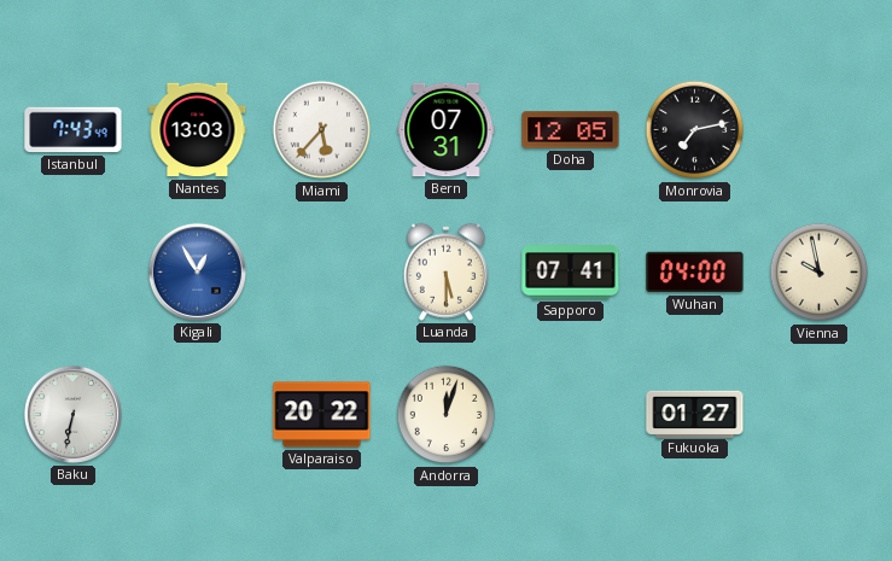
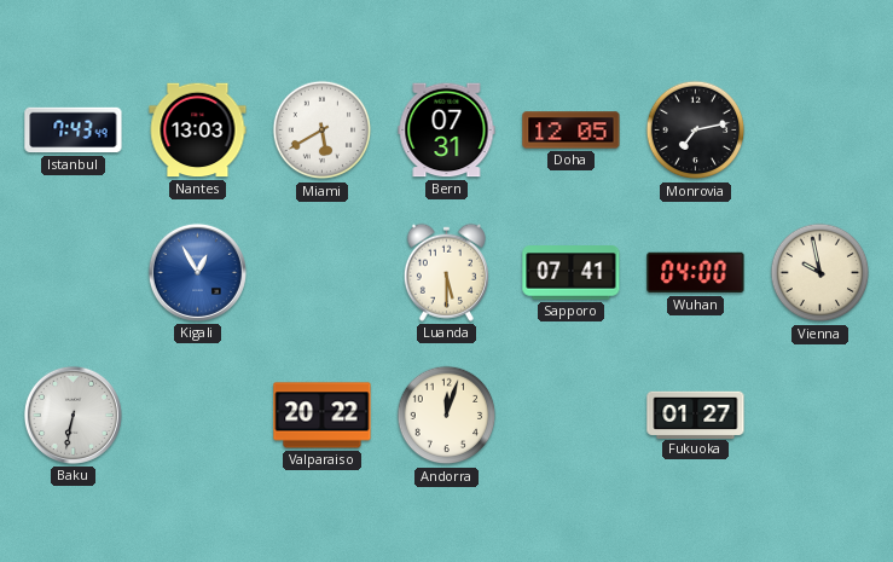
Miami: 5:37 -> 5:40
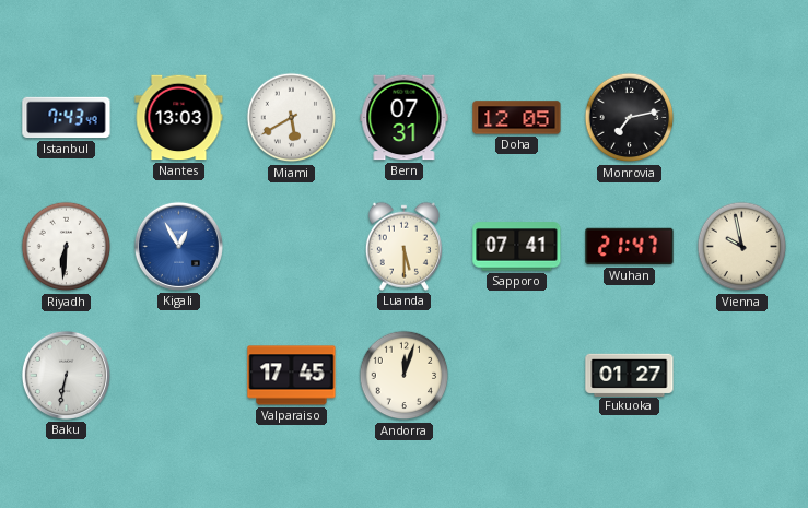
Riyadh: none -> 6:31
Wuhan: 04:00 -> 21:47
Valparaiso: 20:22 -> 17:45
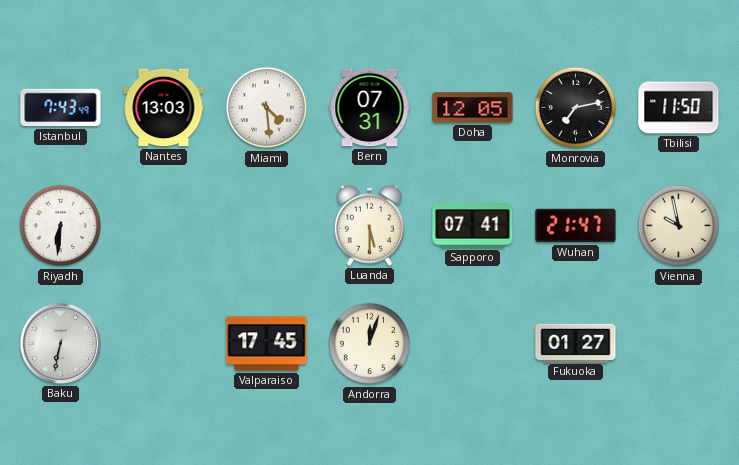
Miami: 5:40 -> 4:29
Tbilisi: none -> 11:50
Kigali: 12:55 -> none
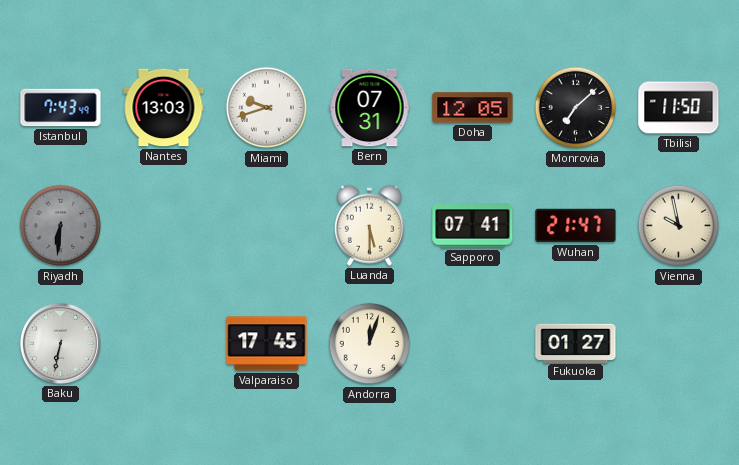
Miami: 4:29 -> 9:42
Monrovia: 7:13 -> 7:08
Riyadh dial: white -> grey
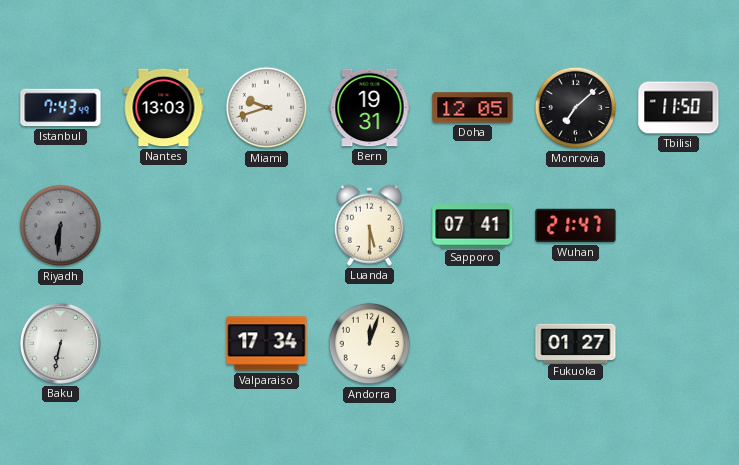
Bern: 07:31 -> 19:31
Vienna: 9:58 -> none
Valparaiso: 17:45 -> 17:34
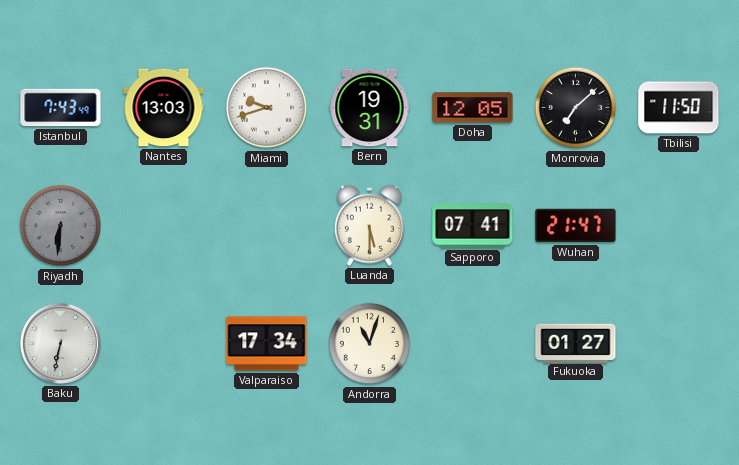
Andorra: 12:03 -> 11:03
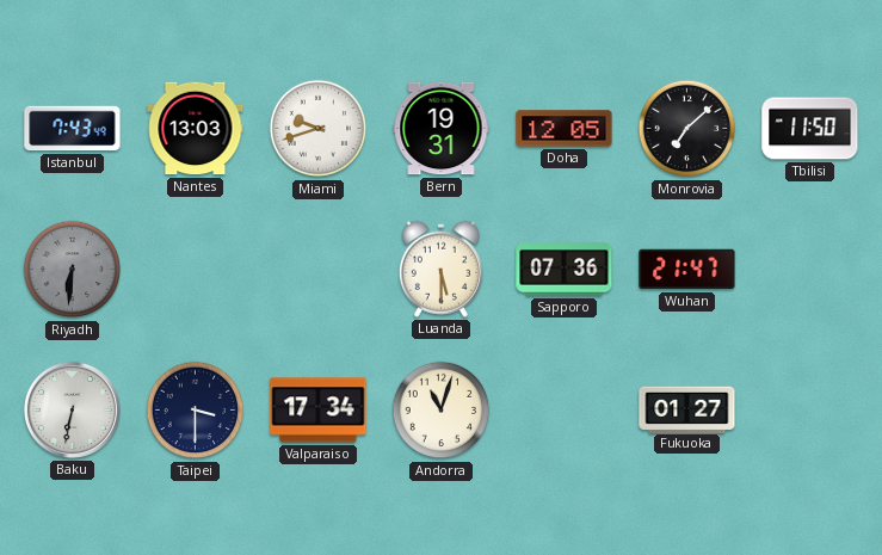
Sapporo: 07:41 -> 07:36
Taipei: none -> 3:30
